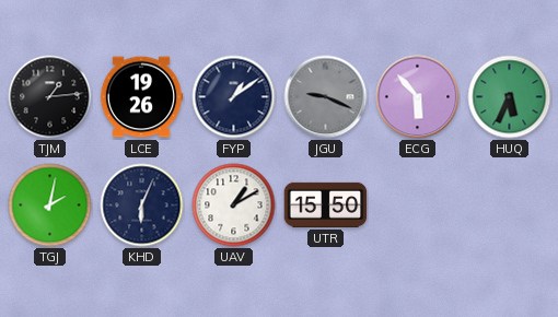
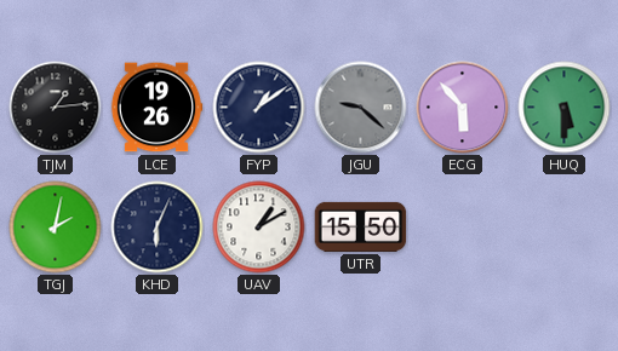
JGU: 9:19 -> 9:22
HUQ: 5:34 -> 5:30
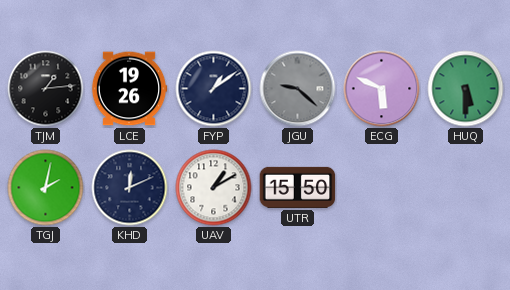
ECG: 5:53 -> 5:49
KHD: 6:04 -> 12:11
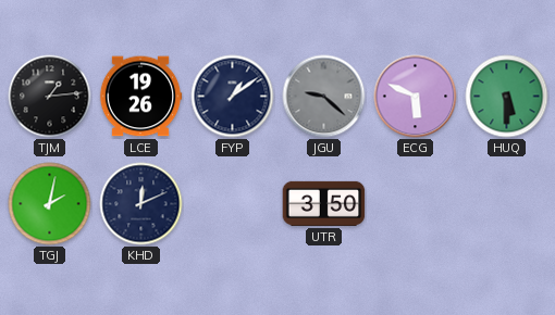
UAV: 1:10 -> none
UTR: 15:50 -> 3:50
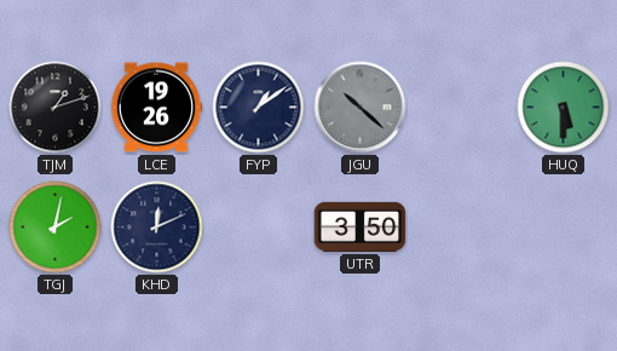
TJM: 1:14 -> 1:12
JGU: 9:22 -> 10:22
ECG: 5:49 -> none
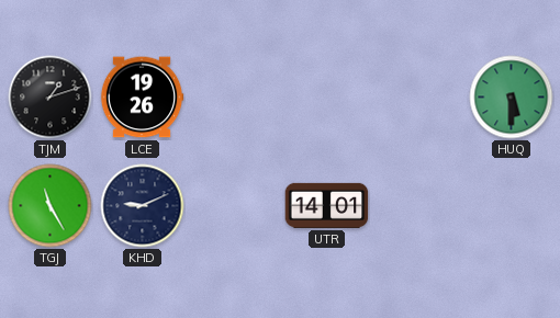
FYP: 1:09 -> none
JGU: 10:22 -> none
TGJ: 2:02 -> 11:25
KHD: 12:11 -> 9:11
UTR: 3:50 -> 14:01
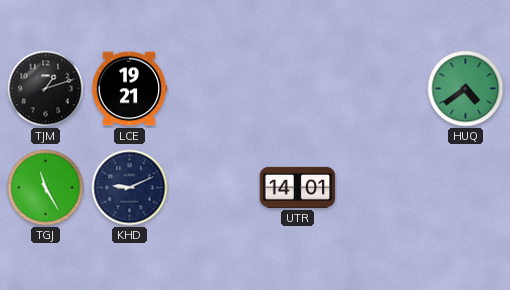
LCE: 19:26 -> 19:21
HUQ: 5:30 -> 4:39
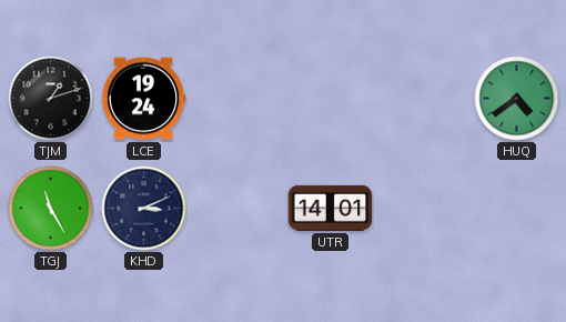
LCE: 19:21 -> 19:24
KHD: 9:11 -> 3:11
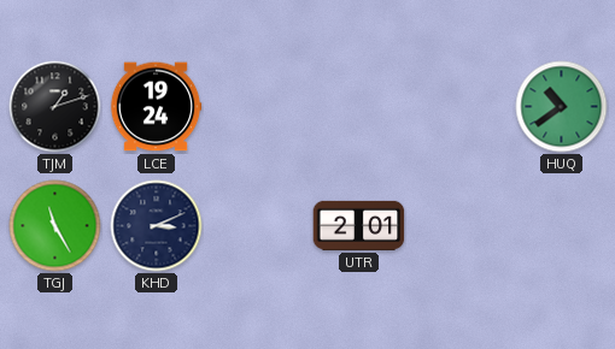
HUQ: 4:39 -> 10:39
UTR: 14:01 -> 2:01
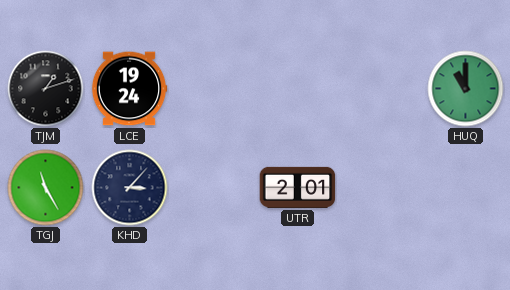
HUQ: 10:39 -> 11:00
KHD: 3:11 -> 3:07
